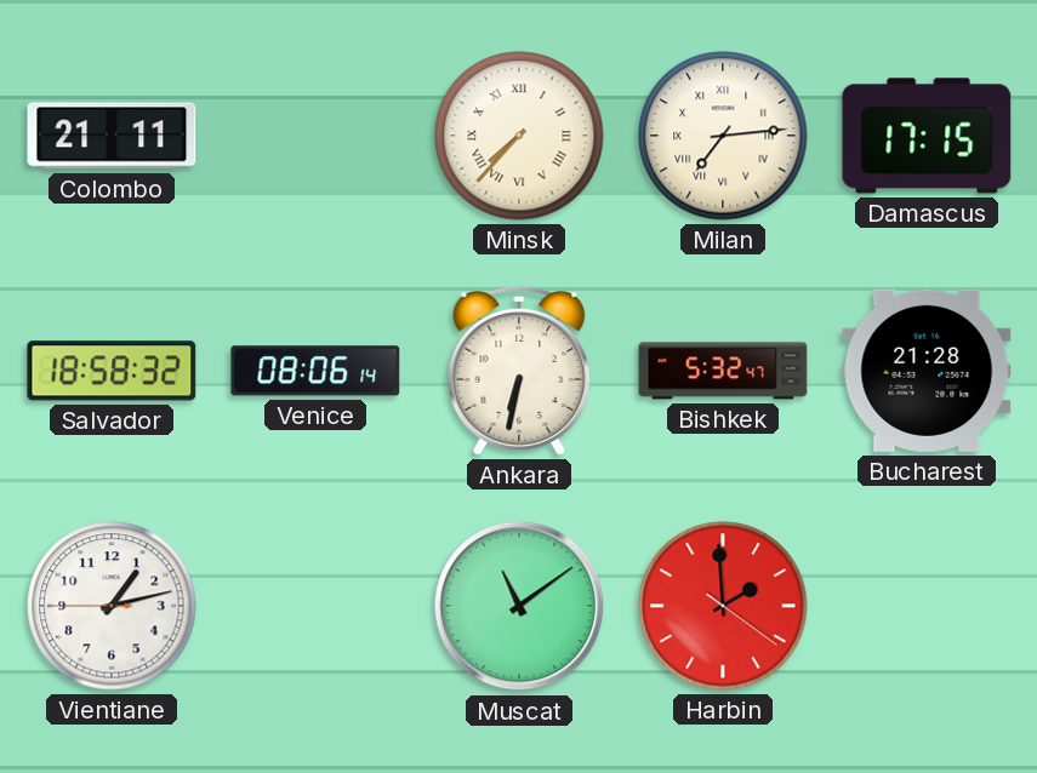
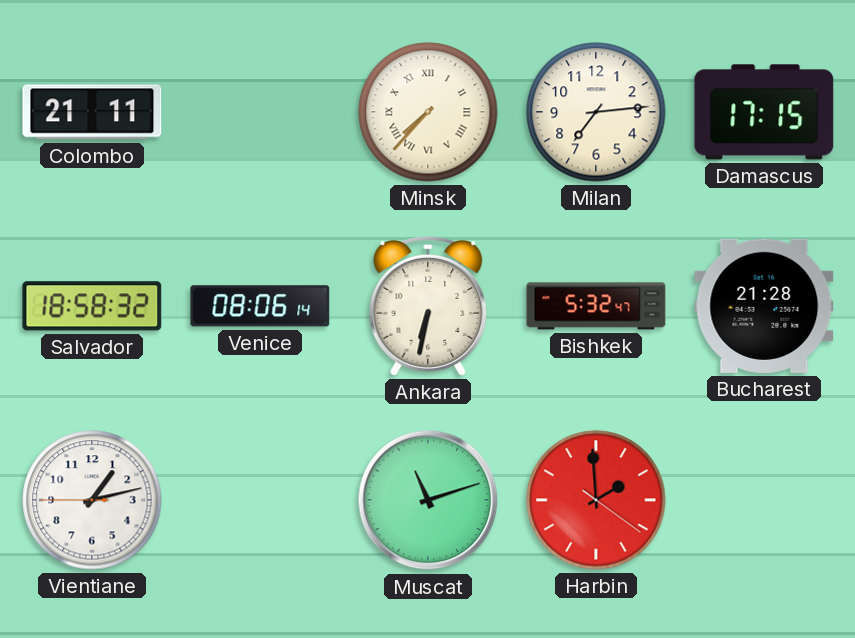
Milan numerals: Roman -> Arabic
Muscat: 11:09 -> 11:12
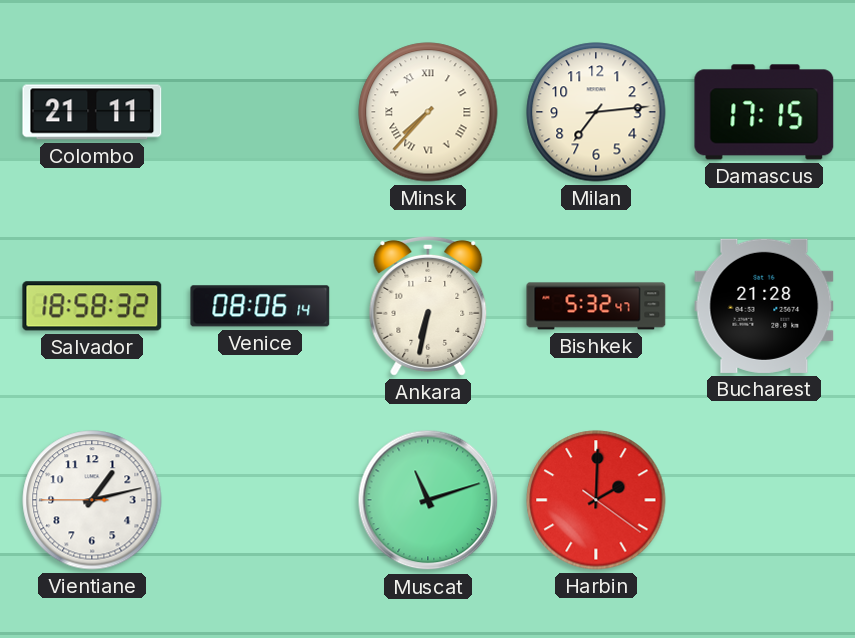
Harbin: 1:59 -> 2:00
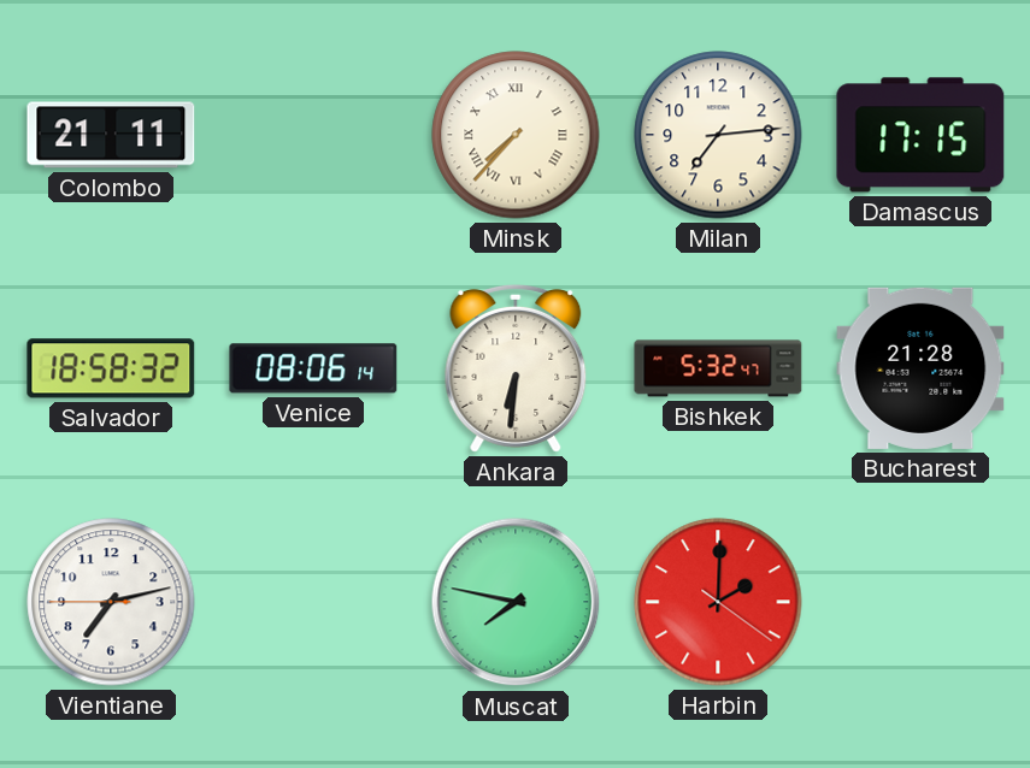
Ankara: 6:32 -> 6:31
Vientiane: 1:12 -> 7:12
Muscat: 11:12 -> 7:47
